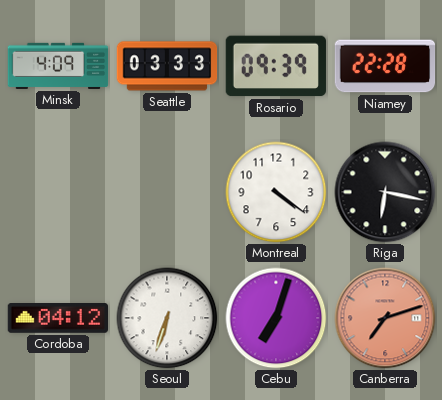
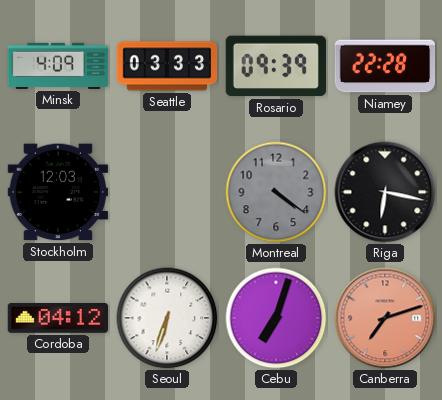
Stockholm: none -> 12:03
Montreal dial: white -> grey
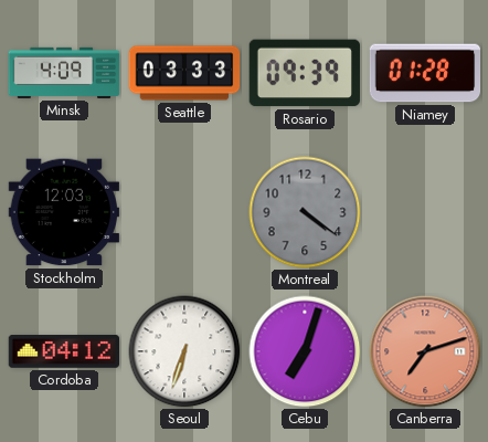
Niamey: 22:28 -> 01:28
Riga: 6:17 -> none
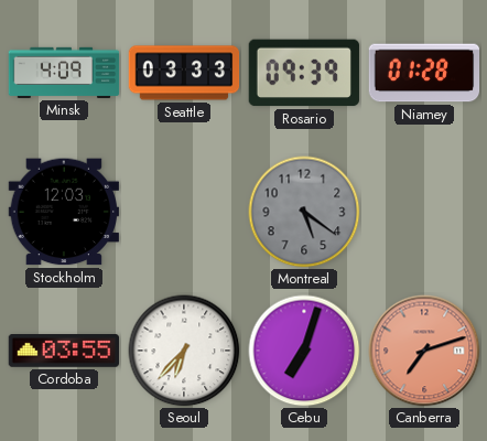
Montreal: 4:21 -> 5:21
Cordoba: 04:12 -> 03:55
Seoul: 6:33 -> 6:37
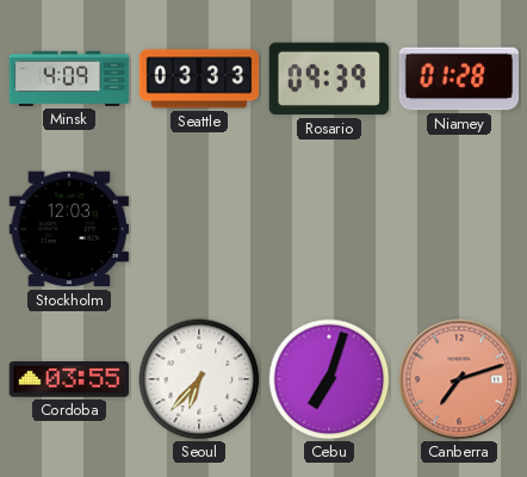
Montreal: 5:21 -> none
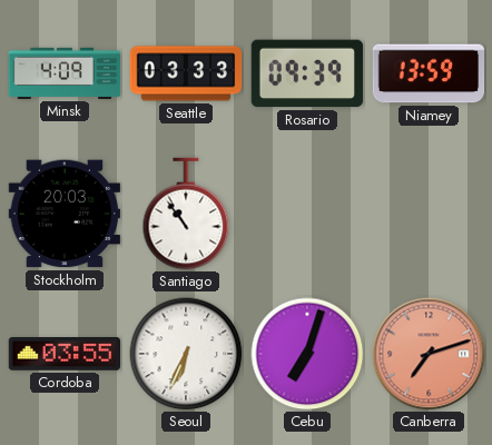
Niamey: 01:28 -> 13:59
Stockholm: 12:03 -> 20:03
Santiago: none -> 10:54
Seoul: 6:37 -> 6:34
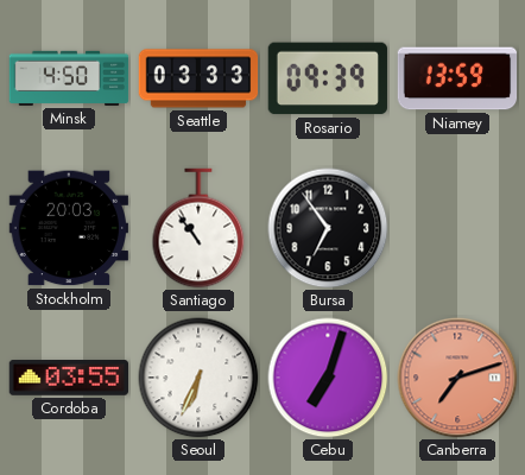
Minsk: 4:09 -> 4:50
Bursa: none -> 6:54
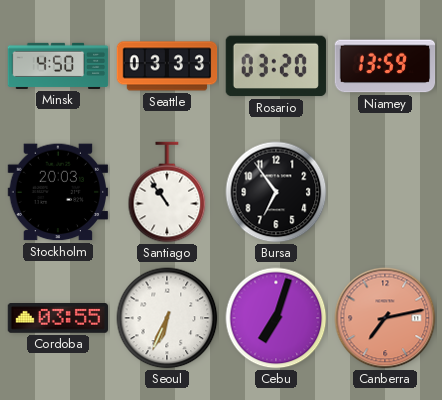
Rosario: 09:39 -> 03:20
Canberra: 7:12 -> 7:13
